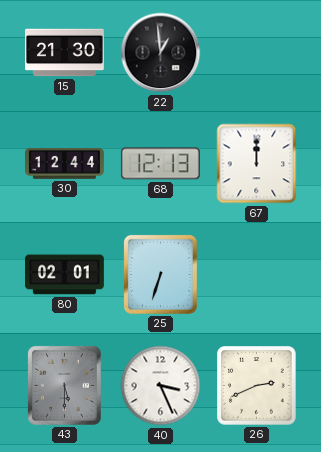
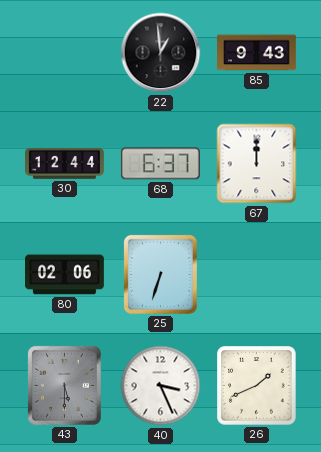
15: 21:30 -> none
85: none -> 9:43
68: 12:13 -> 6:37
80: 02:01 -> 02:06
26: 2:41 -> 1:41
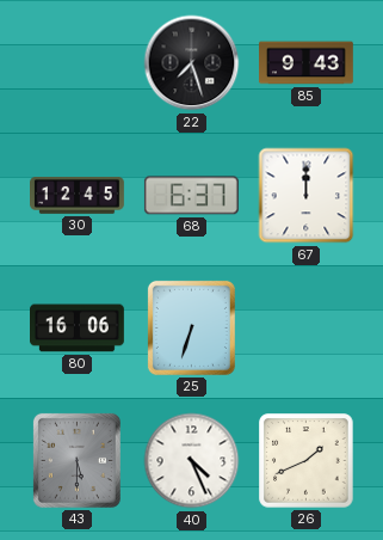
22: 12:59 -> 7:27
30: 12:44 -> 12:45
80: 02:06 -> 16:06
40: 3:26 -> 4:26
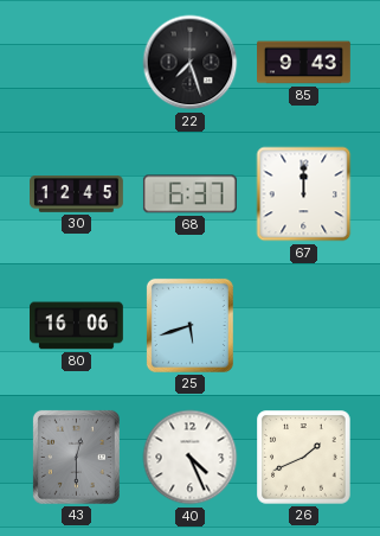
25: 6:33 -> 5:42
43: 5:30 -> 12:30
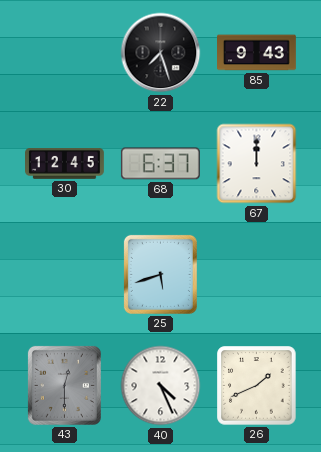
80: 16:06 -> none
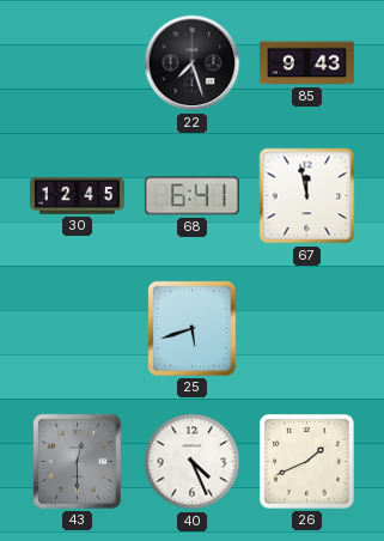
68: 6:37 -> 6:41
67: 12:00 -> 11:58
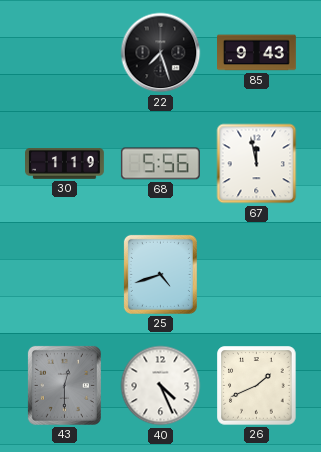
30: 12:45 -> 1:19
68: 6:41 -> 5:56
25: 5:42 -> 4:42
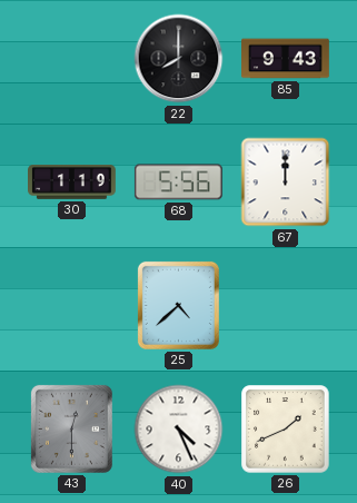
22: 7:27 -> 8:00
67: 11:58 -> 12:00
25: 4:42 -> 4:38
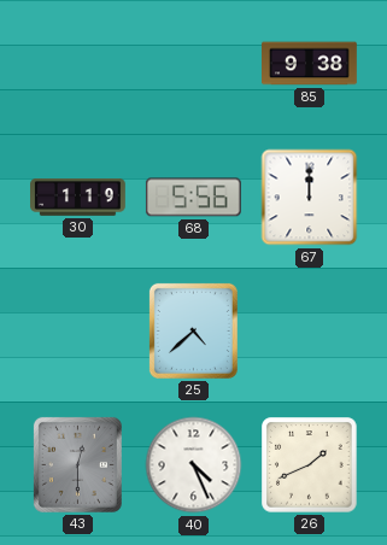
22: 8:00 -> none
85: 9:43 -> 9:38
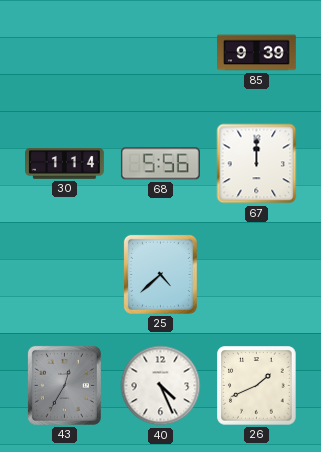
85: 9:38 -> 9:39
30: 1:19 -> 1:14
43: 12:30 -> 12:35
